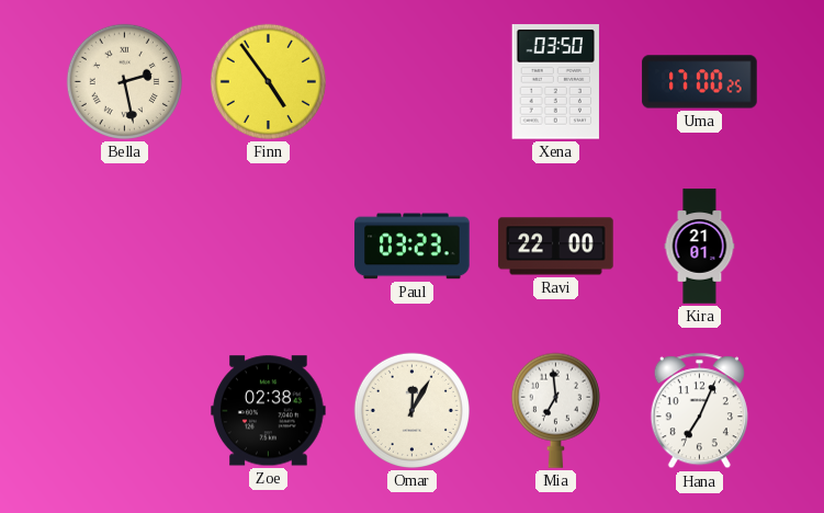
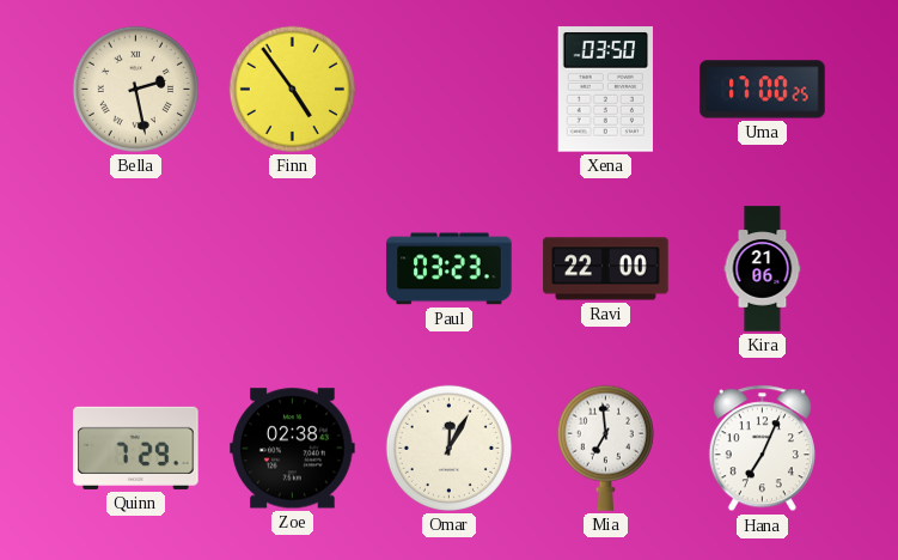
Kira: 21:01 -> 21:06
Quinn: none -> 7:29
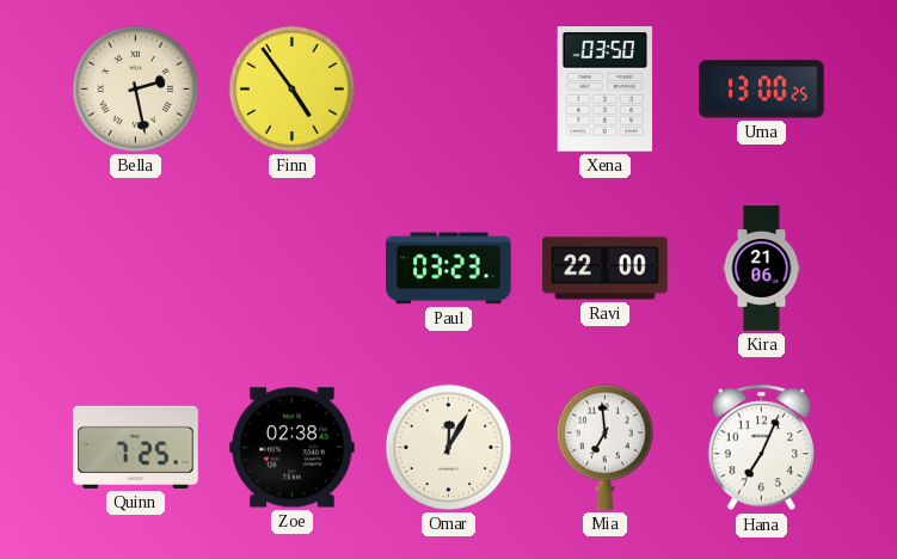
Uma: 17:00 -> 13:00
Quinn: 7:29 -> 7:25
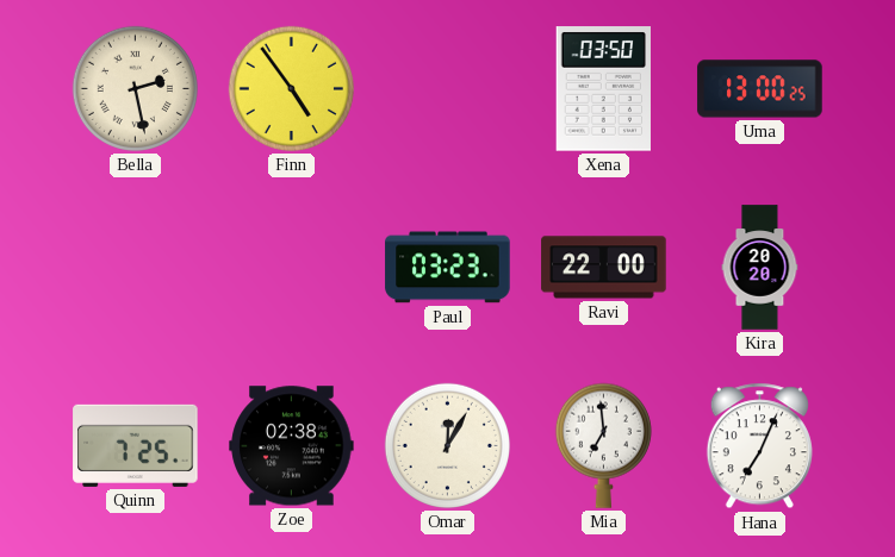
Kira: 21:06 -> 20:20
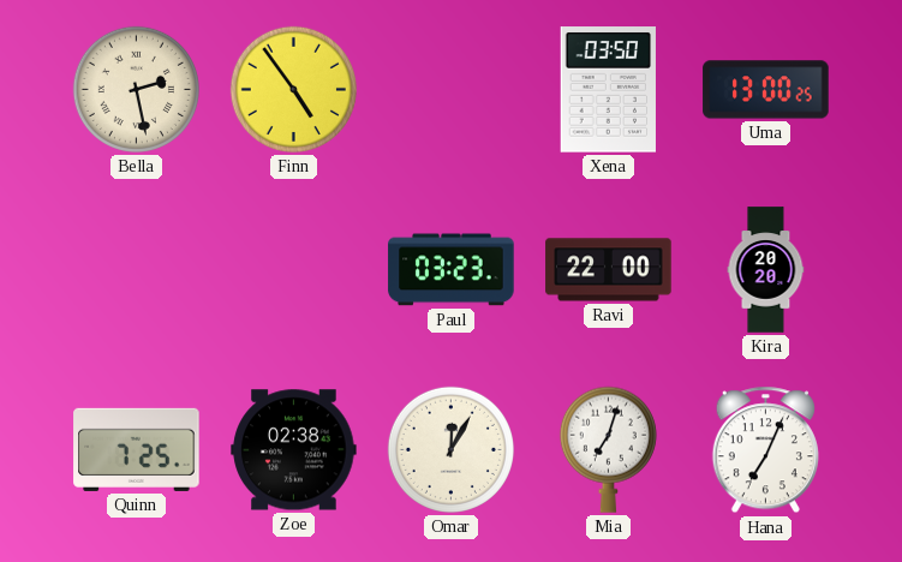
Mia: 6:59 -> 7:03
